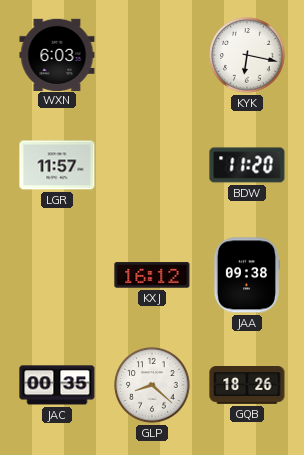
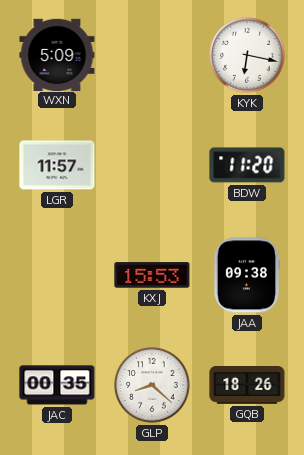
WXN: 6:03 -> 5:09
KXJ: 16:12 -> 15:53
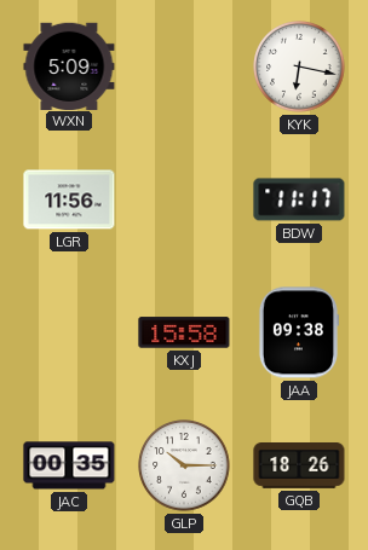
LGR: 11:57 -> 11:56
BDW: 11:20 -> 11:17
KXJ: 15:53 -> 15:58
GLP: 8:22 -> 10:15
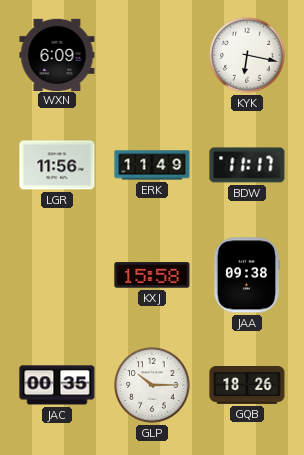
WXN: 5:09 -> 6:09
ERK: none -> 11:49
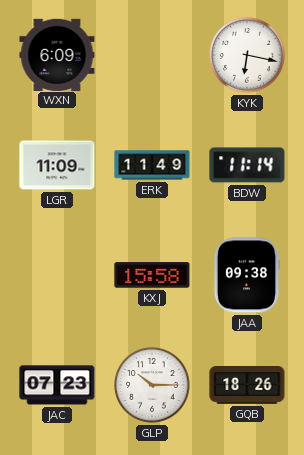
LGR: 11:56 -> 11:09
BDW: 11:17 -> 11:14
JAC: 00:35 -> 07:23
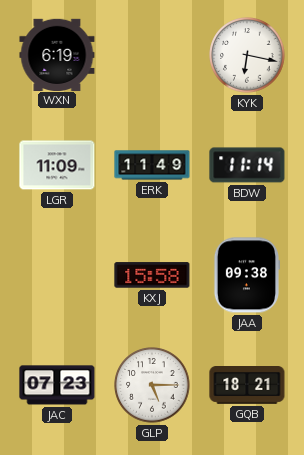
WXN: 6:09 -> 6:19
GLP: 10:15 -> 5:15
GQB: 18:26 -> 18:21
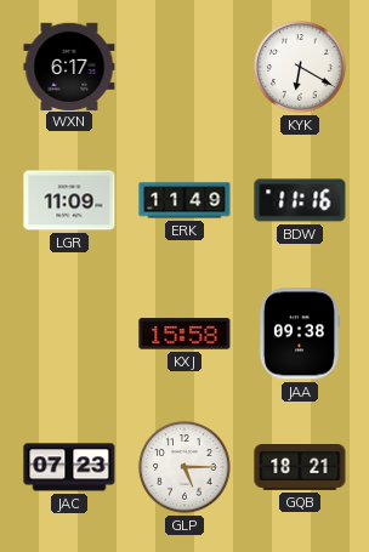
WXN: 6:19 -> 6:17
KYK: 6:17 -> 6:20
BDW: 11:14 -> 11:16
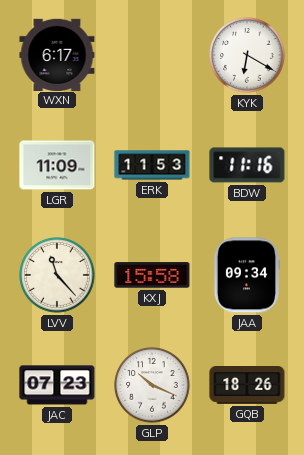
ERK: 11:49 -> 11:53
LVV: none -> 11:23
JAA: 09:38 -> 09:34
GLP: 5:15 -> 10:19
GQB: 18:21 -> 18:26
